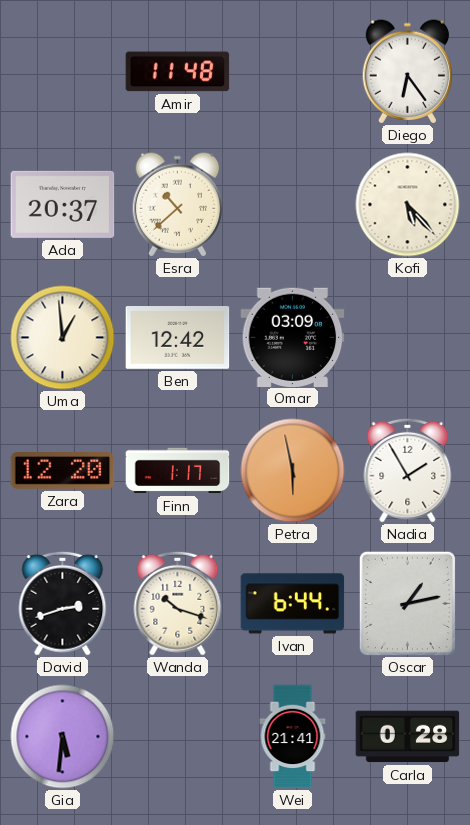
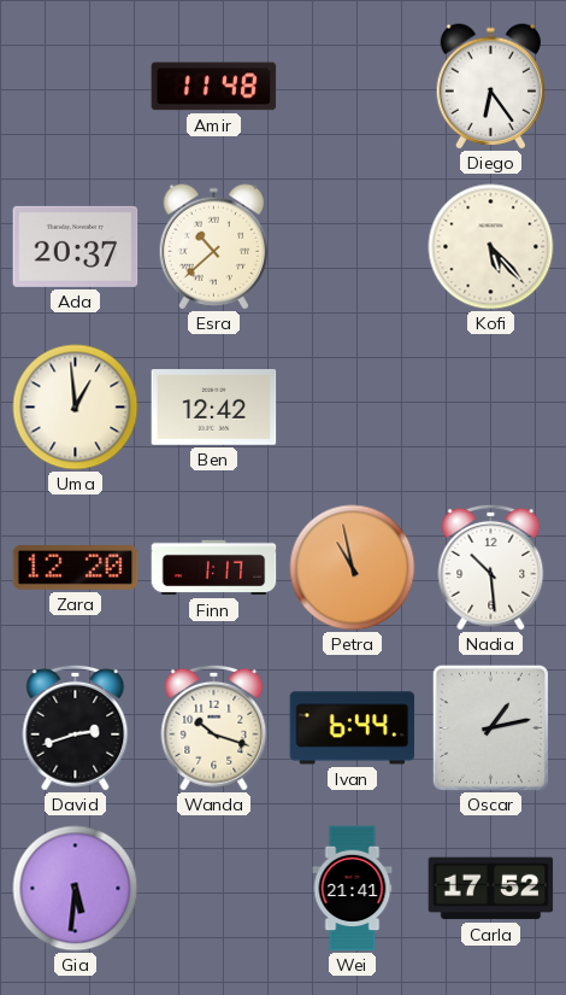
Omar: 03:09 -> none
Petra: 5:58 -> 10:58
Nadia: 1:55 -> 10:29
Carla: 0:28 -> 17:52
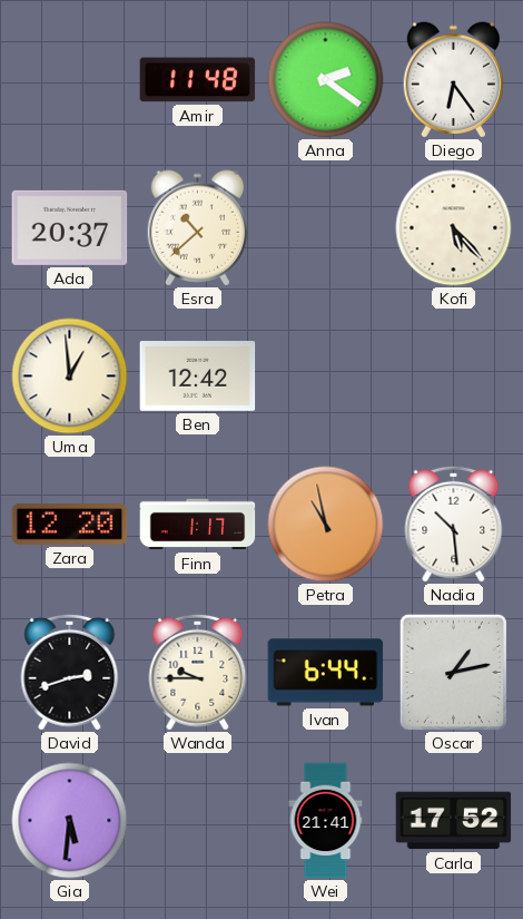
Anna: none -> 2:21
Wanda: 10:18 -> 9:45
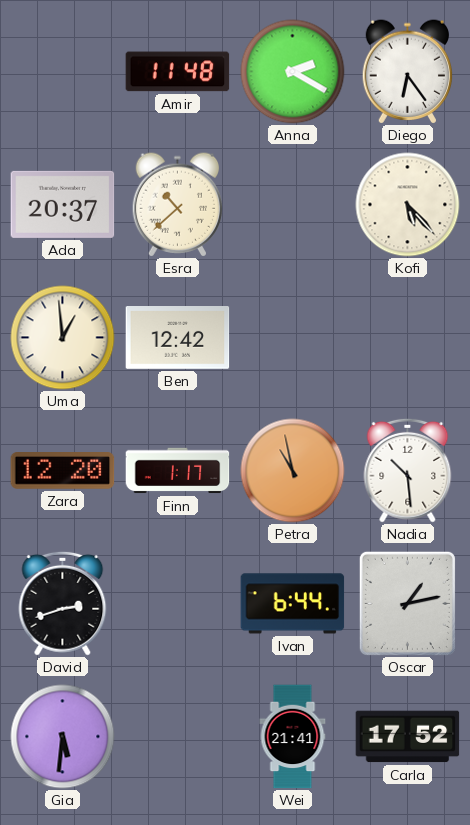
Anna: 2:21 -> 2:20
Wanda: 9:45 -> none
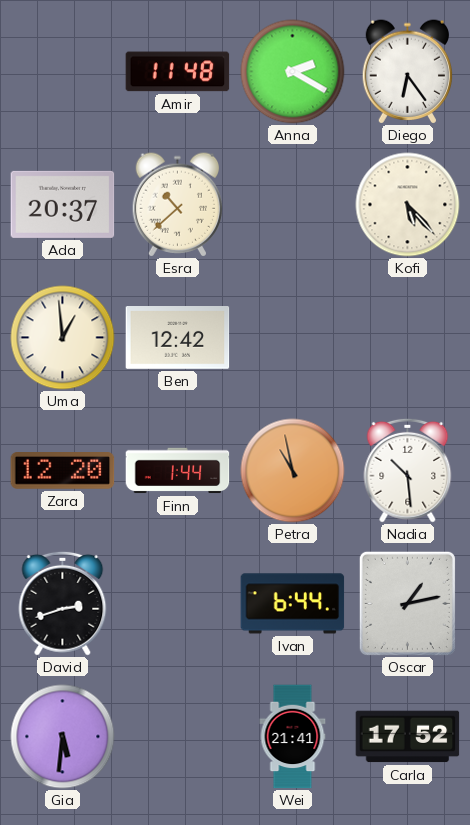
Finn: 1:17 -> 1:44
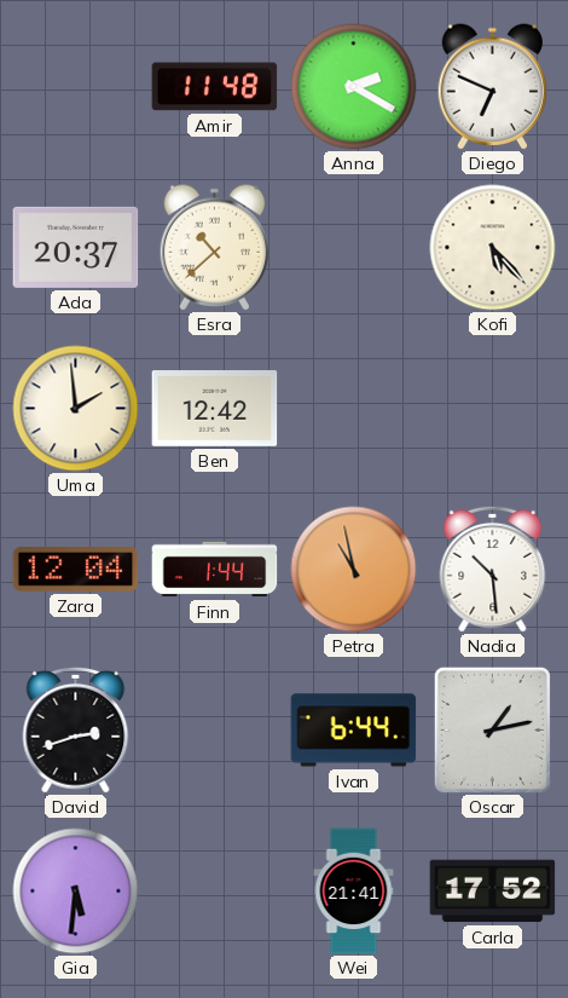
Diego: 6:24 -> 6:49
Uma: 12:59 -> 1:59
Zara: 12:20 -> 12:04
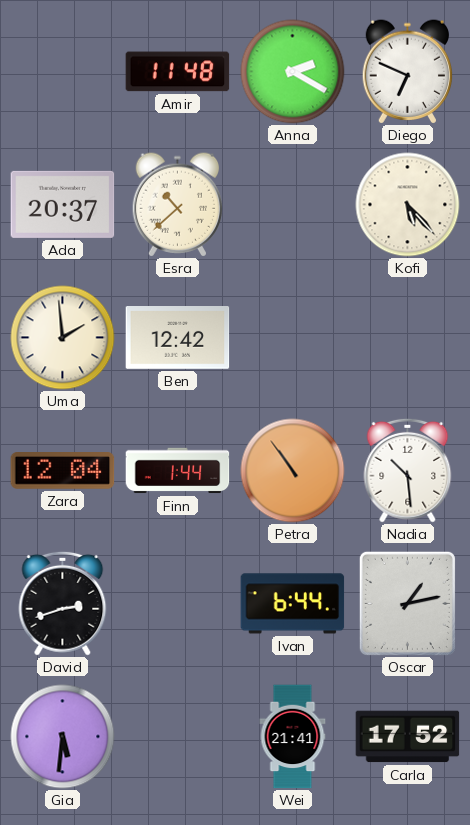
Petra: 10:58 -> 10:54
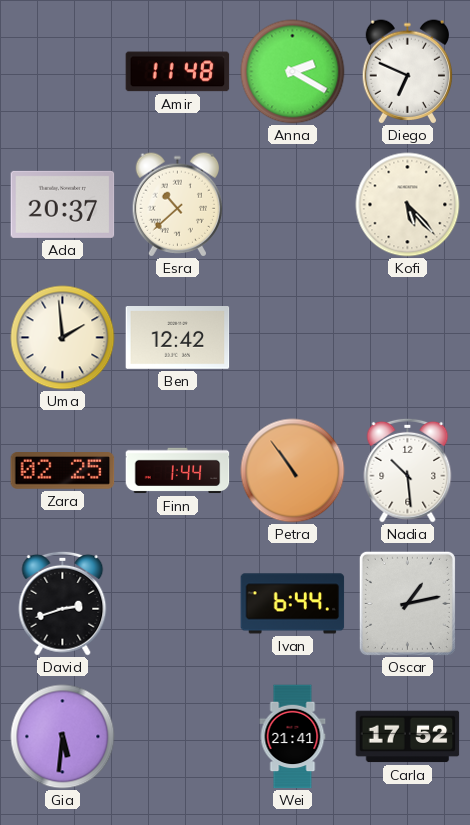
Zara: 12:04 -> 02:25
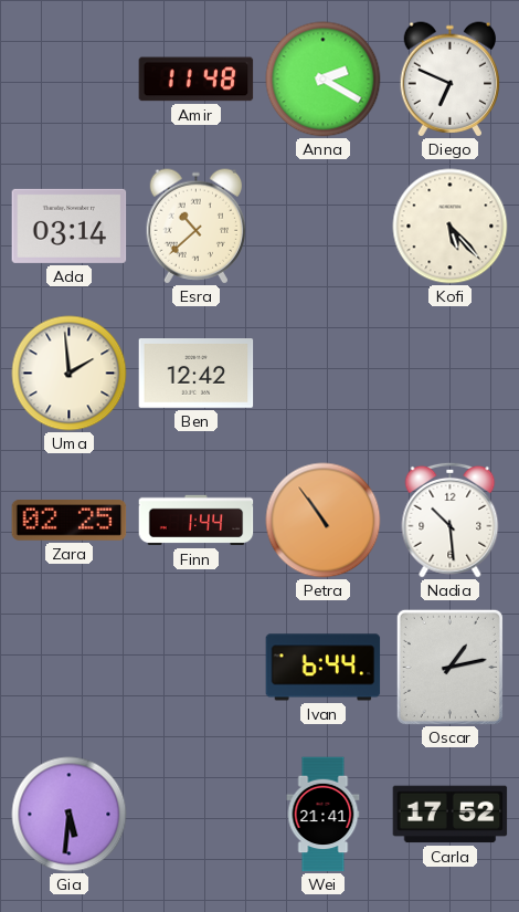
Ada: 20:37 -> 03:14
David: 2:42 -> none
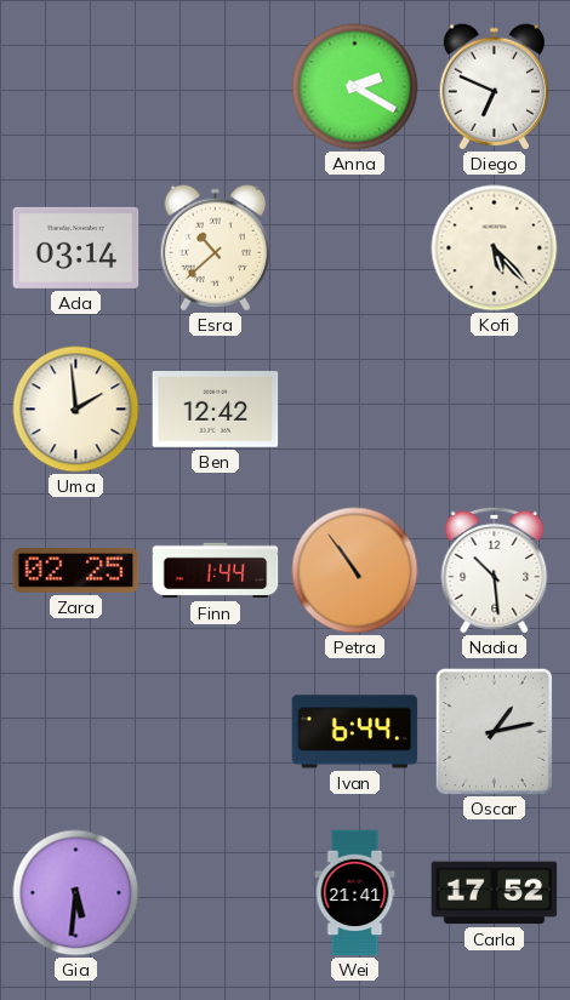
Amir: 11:48 -> none
